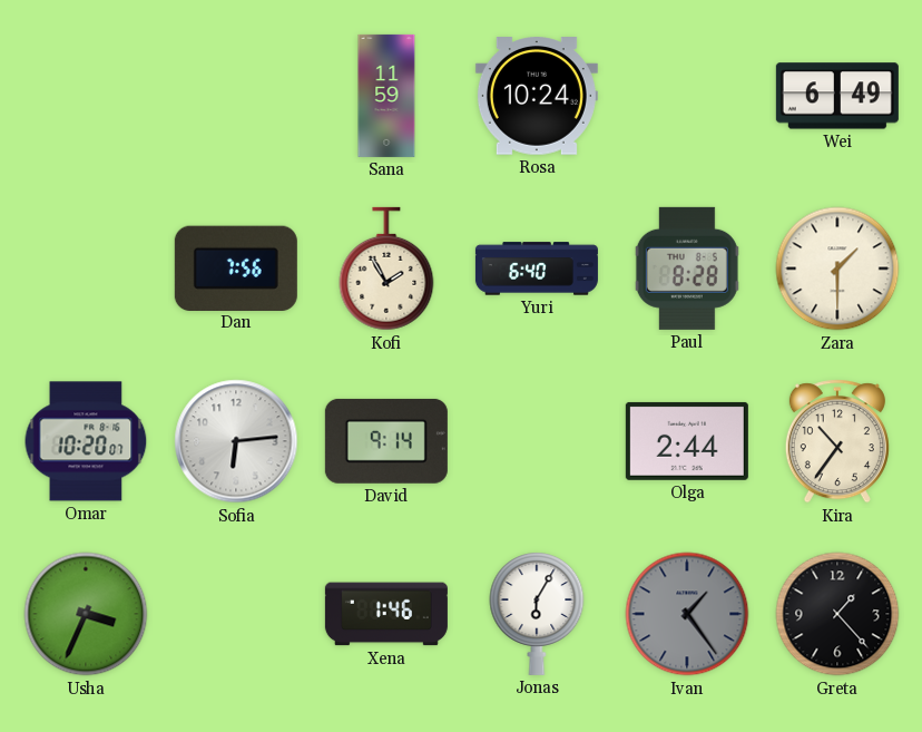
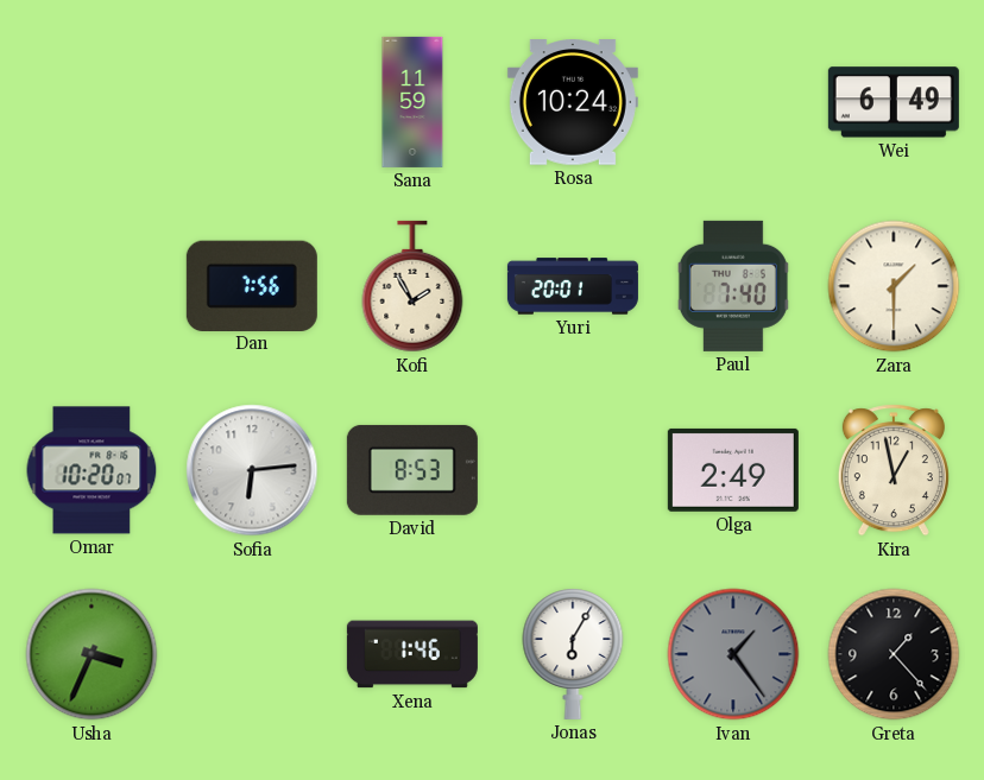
Yuri: 6:40 -> 20:01
Paul: 8:28 -> 7:40
David: 9:14 -> 8:53
Olga: 2:44 -> 2:49
Kira: 10:36 -> 12:58
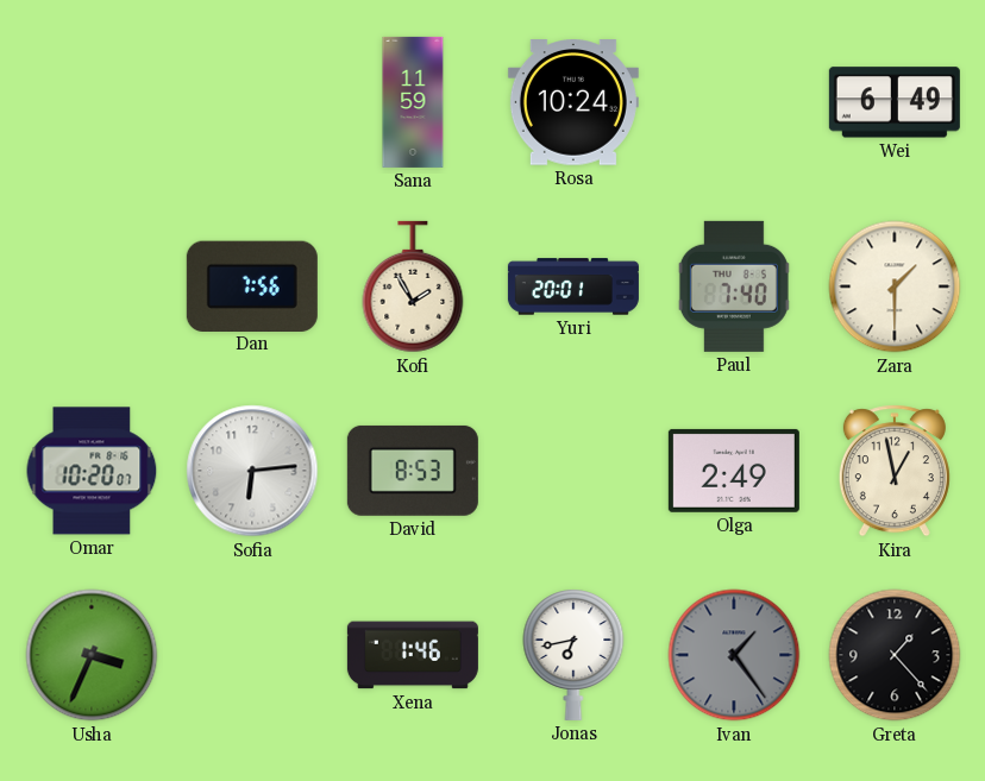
Jonas: 6:05 -> 6:43
